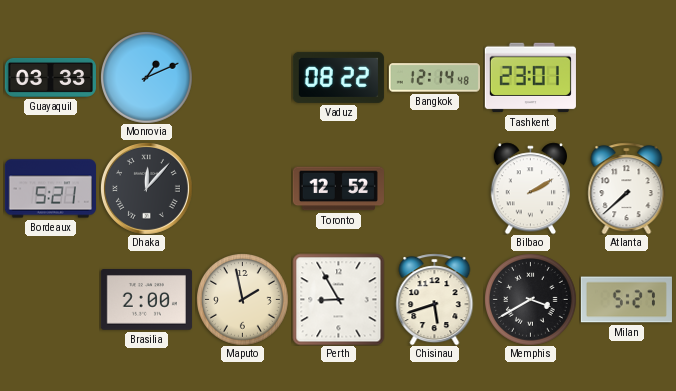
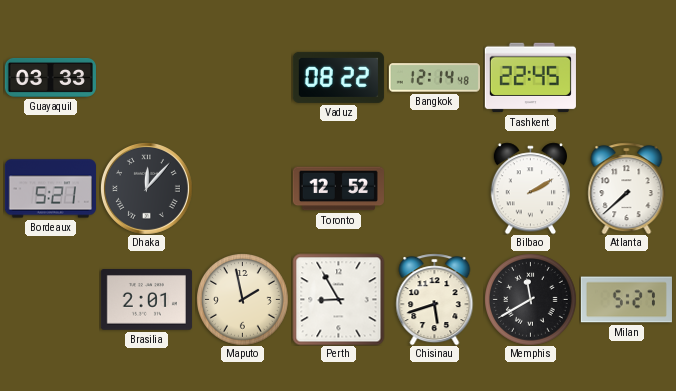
Monrovia: 1:11 -> none
Tashkent: 23:01 -> 22:45
Brasilia: 2:00 -> 2:01
Memphis: 3:40 -> 11:40
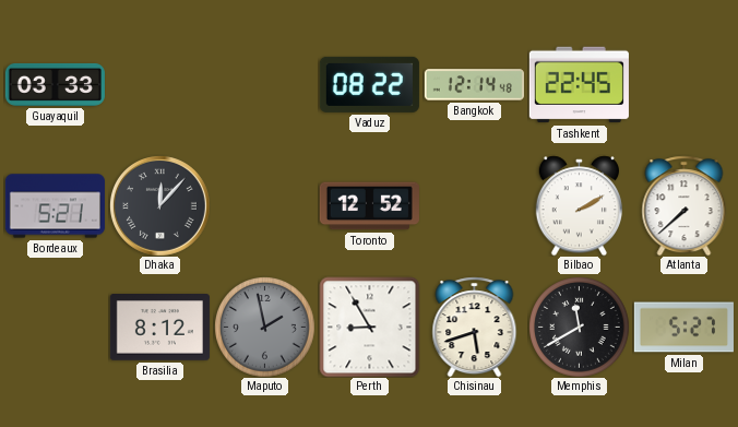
Brasilia: 2:01 -> 8:12
Maputo dial: cream -> grey
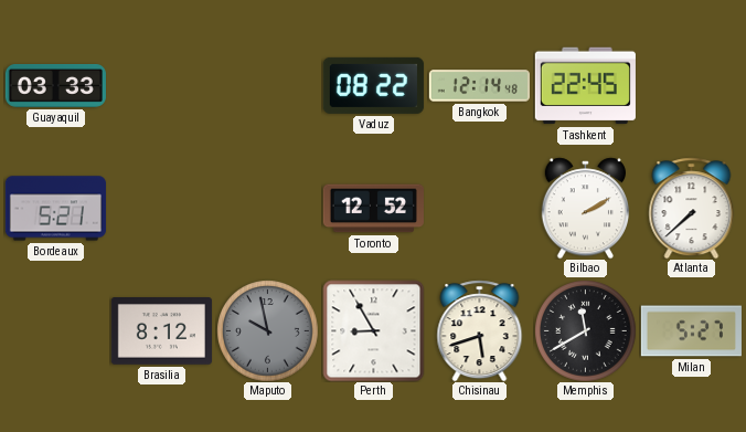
Dhaka: 12:07 -> none
Maputo: 1:58 -> 9:58
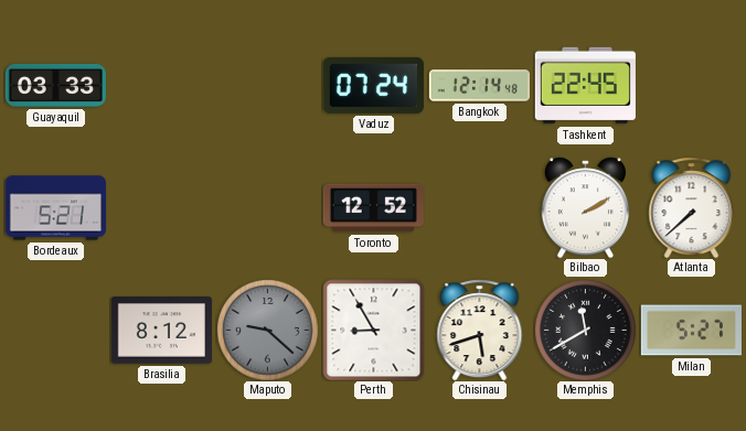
Vaduz: 08:22 -> 07:24
Maputo: 9:58 -> 9:22
